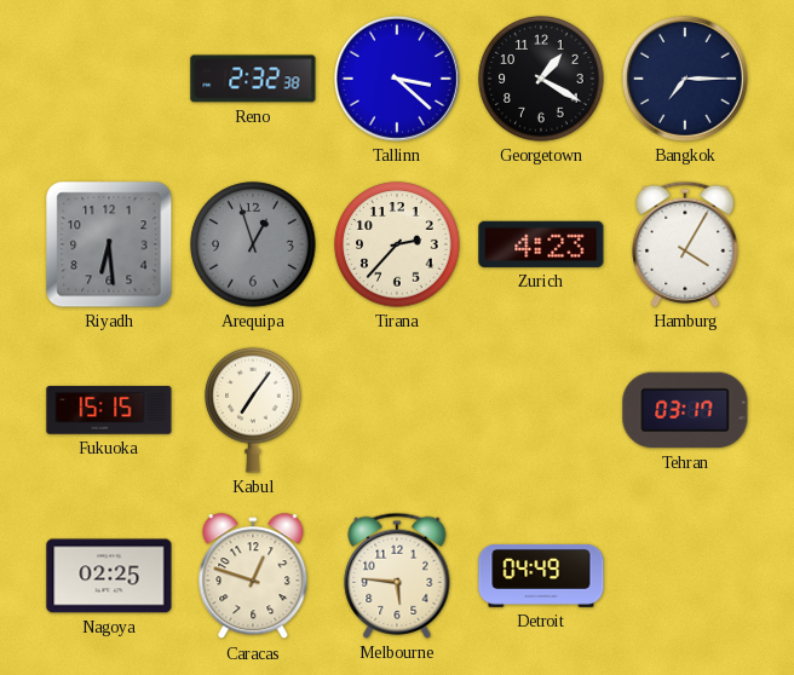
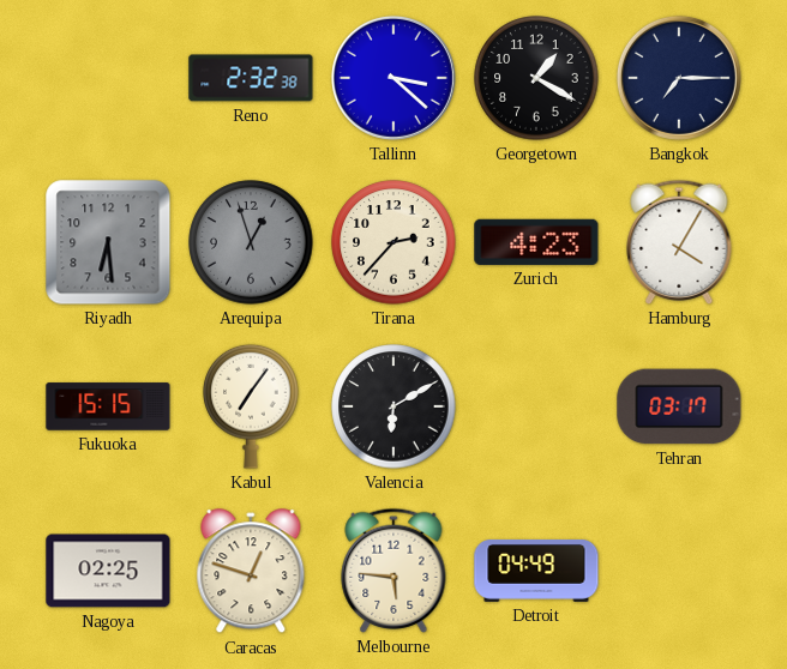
Valencia: none -> 6:10
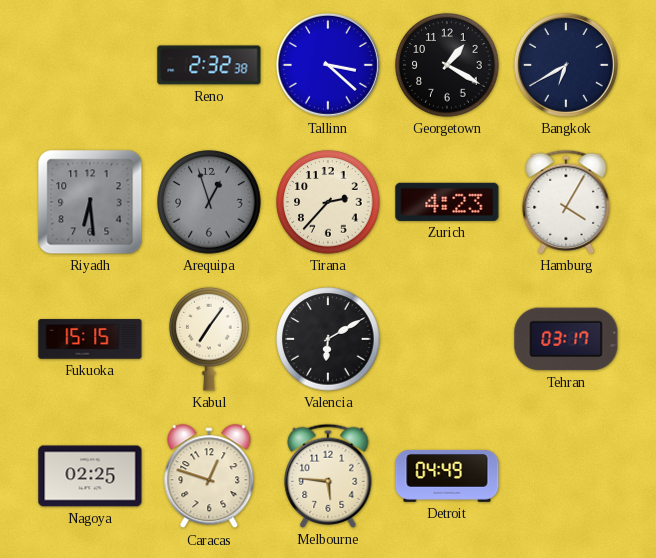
Bangkok: 7:15 -> 6:40
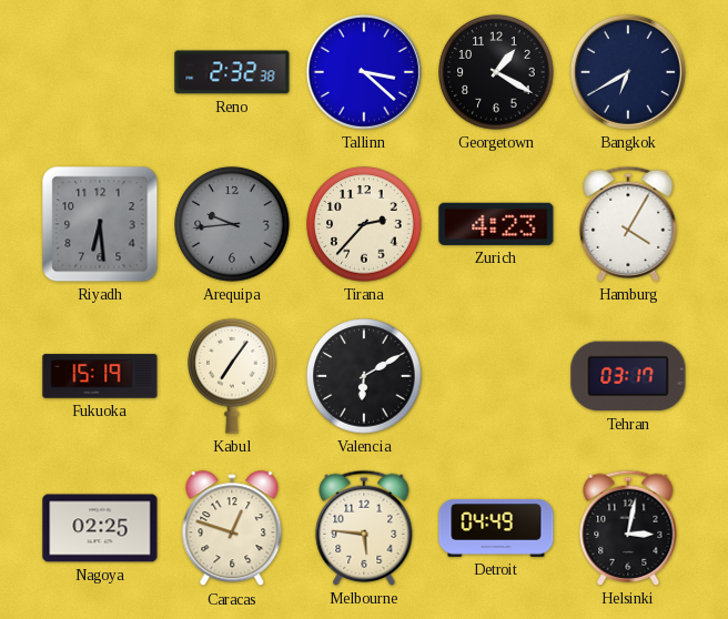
Arequipa: 12:57 -> 9:44
Fukuoka: 15:15 -> 15:19
Helsinki: none -> 3:02
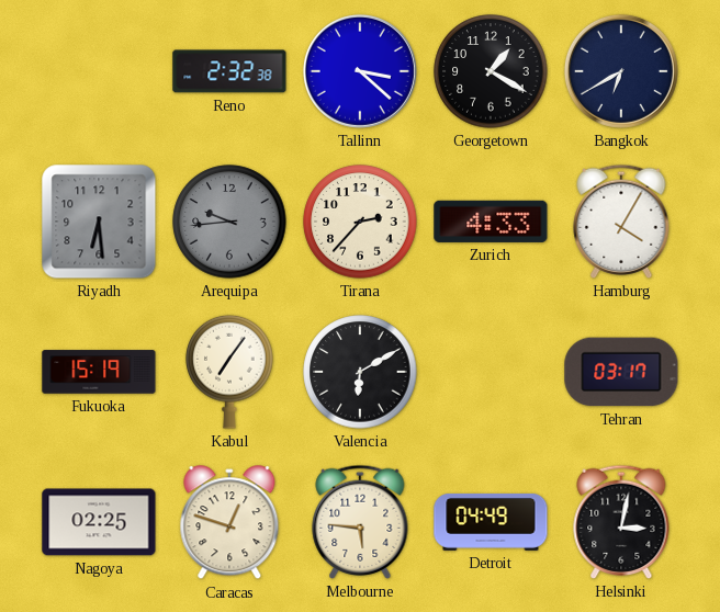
Zurich: 4:23 -> 4:33
